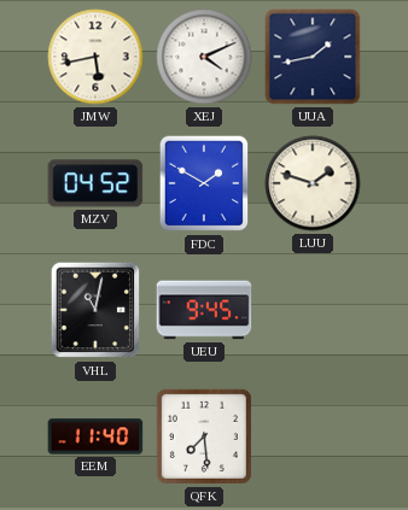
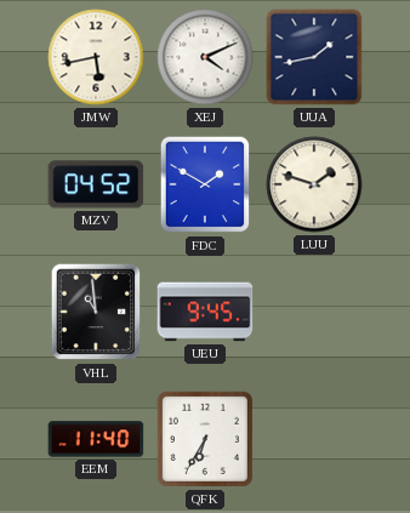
VHL: 11:02 -> 10:59
QFK: 7:29 -> 6:35
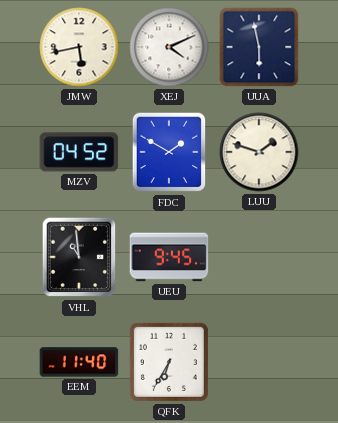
UUA: 1:43 -> 5:58
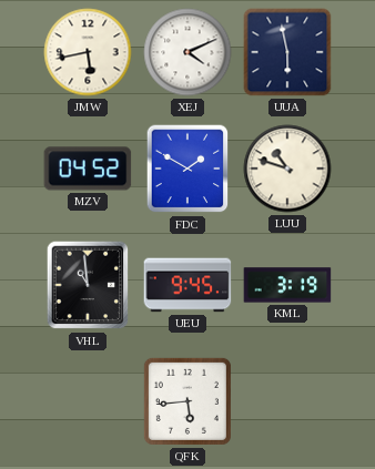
LUU: 1:48 -> 10:48
KML: none -> 3:19
EEM: 11:40 -> none
QFK: 6:35 -> 5:44
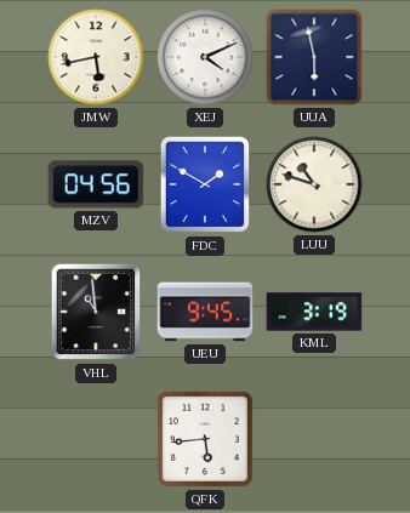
MZV: 04:52 -> 04:56
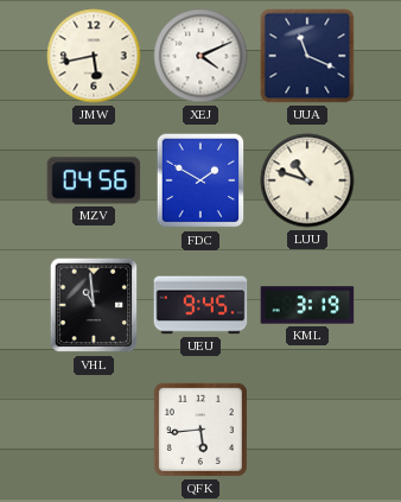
UUA: 5:58 -> 11:19
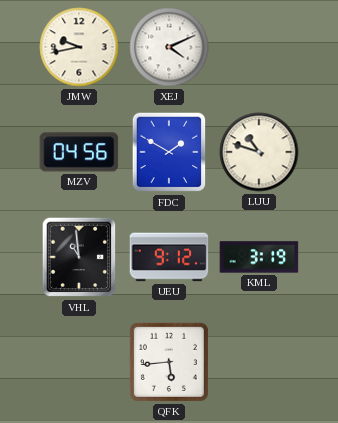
JMW: 5:43 -> 9:43
UUA: 11:19 -> none
UEU: 9:45 -> 9:12
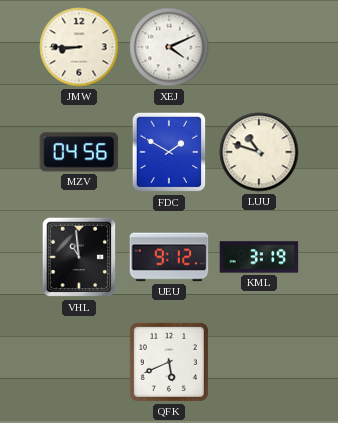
JMW: 9:43 -> 8:45
QFK: 5:44 -> 5:41
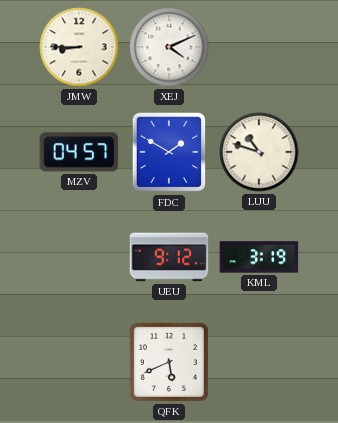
MZV: 04:56 -> 04:57
VHL: 10:59 -> none
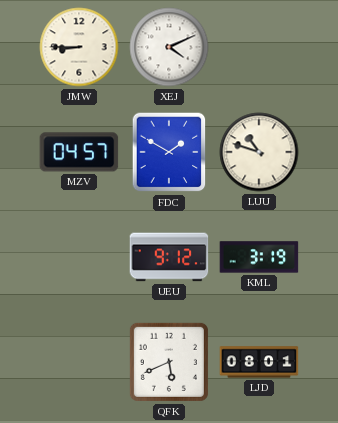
LJD: none -> 08:01
